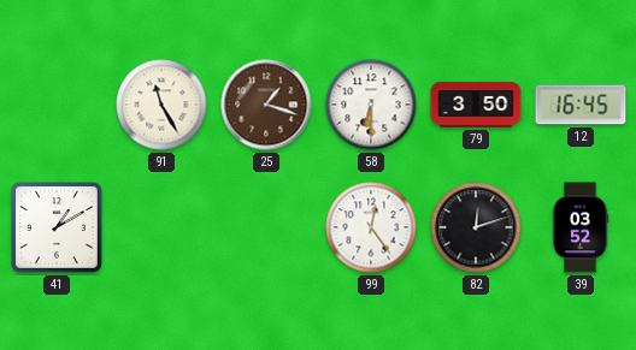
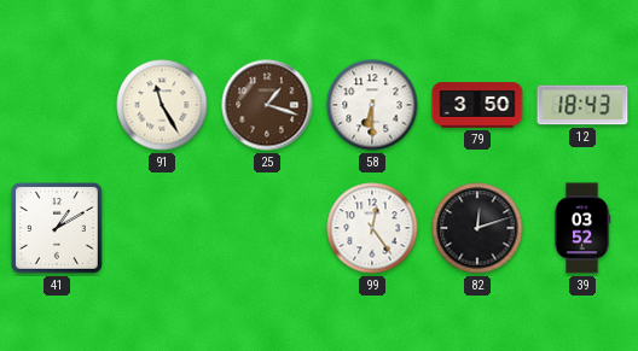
12: 16:45 -> 18:43
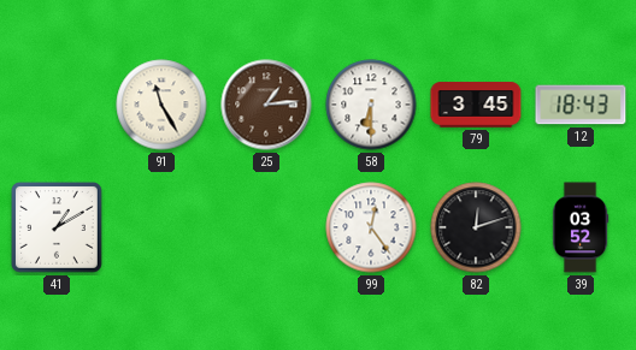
25: 1:18 -> 1:14
79: 3:50 -> 3:45
